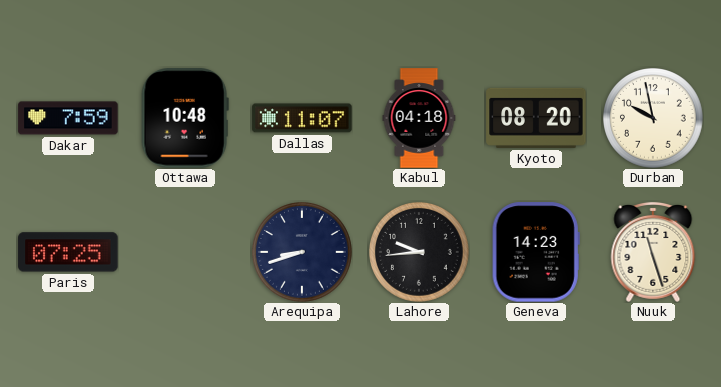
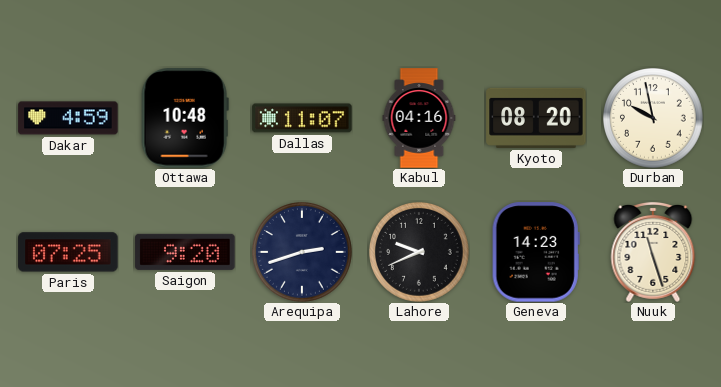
Dakar: 7:59 -> 4:59
Kabul: 04:18 -> 04:16
Saigon: none -> 9:20
Arequipa: 8:42 -> 2:42
Lahore: 9:44 -> 9:41
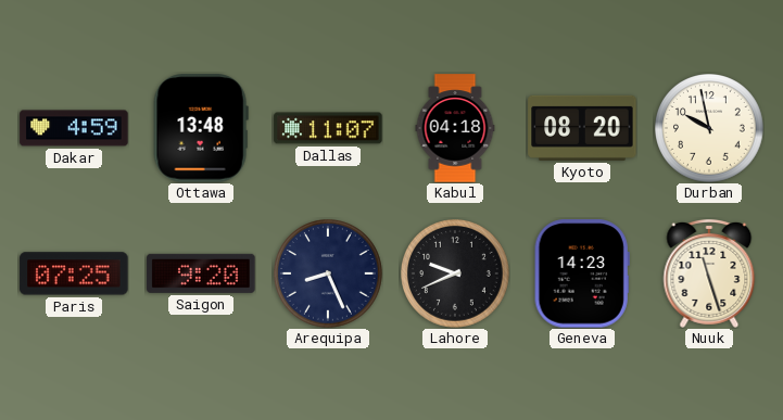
Ottawa: 10:48 -> 13:48
Kabul: 04:16 -> 04:18
Arequipa: 2:42 -> 8:26
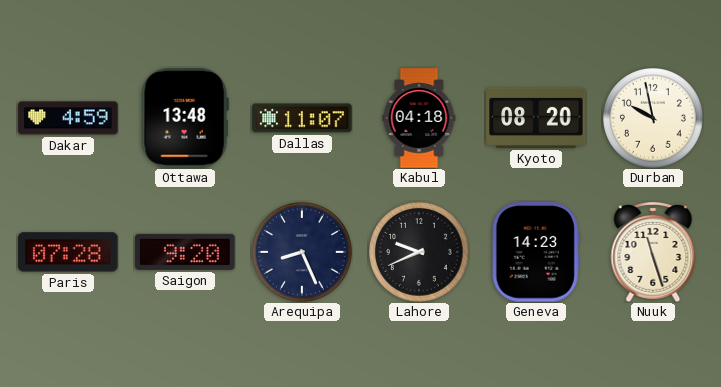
Paris: 07:25 -> 07:28
